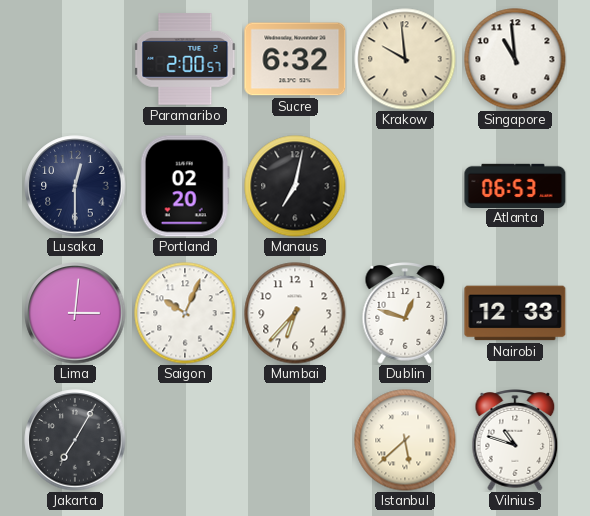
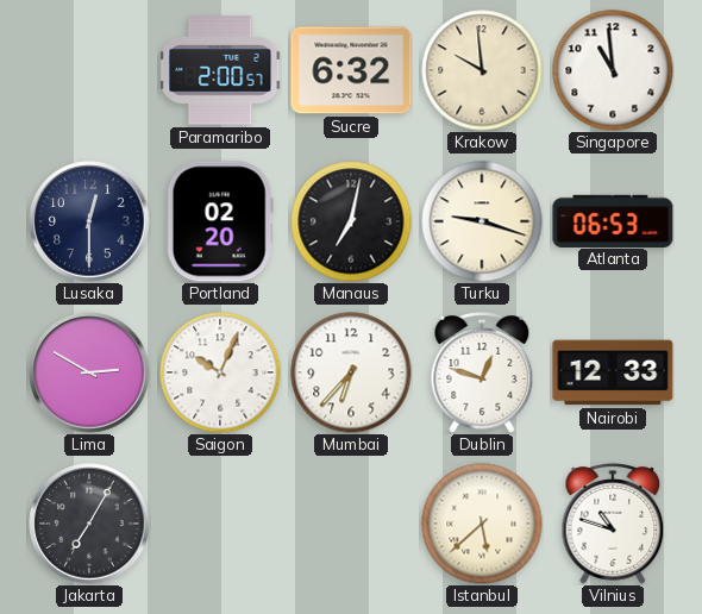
Turku: none -> 9:18
Lima: 3:01 -> 2:50
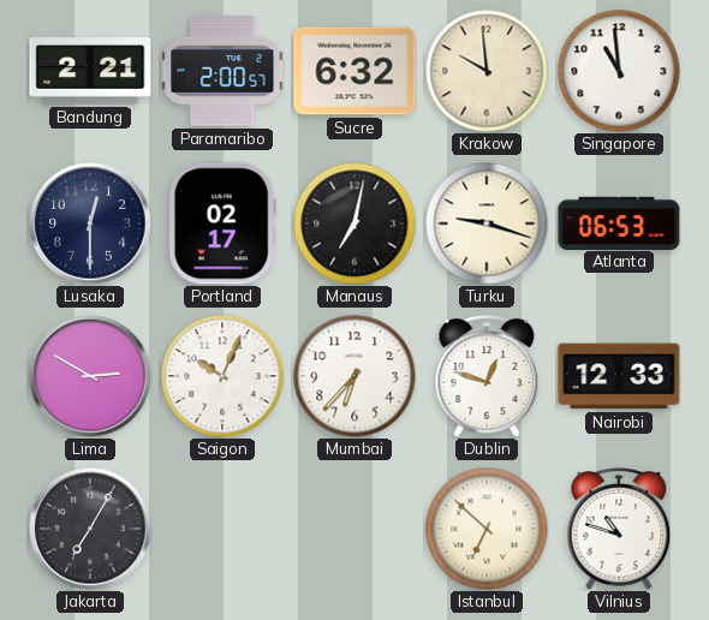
Bandung: none -> 2:21
Portland: 02:20 -> 02:17
Istanbul: 5:38 -> 6:52
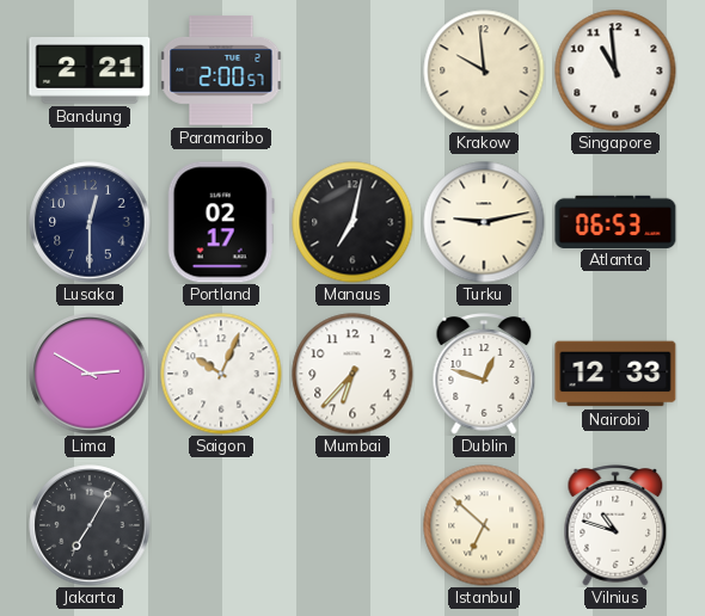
Sucre: 6:32 -> none
Turku: 9:18 -> 9:13
